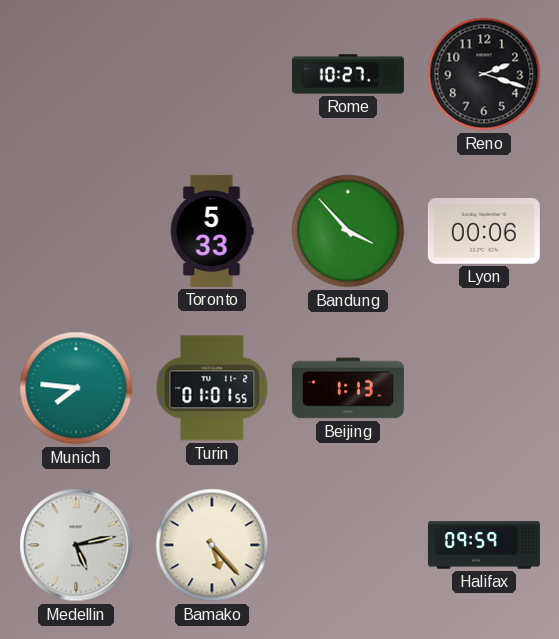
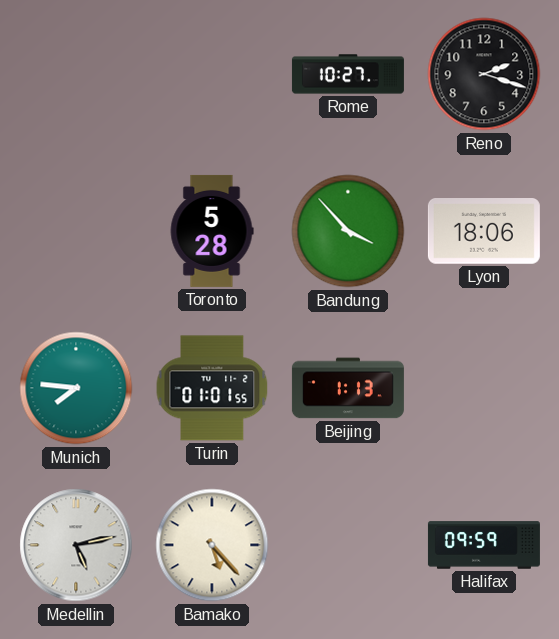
Toronto: 5:33 -> 5:28
Lyon: 00:06 -> 18:06
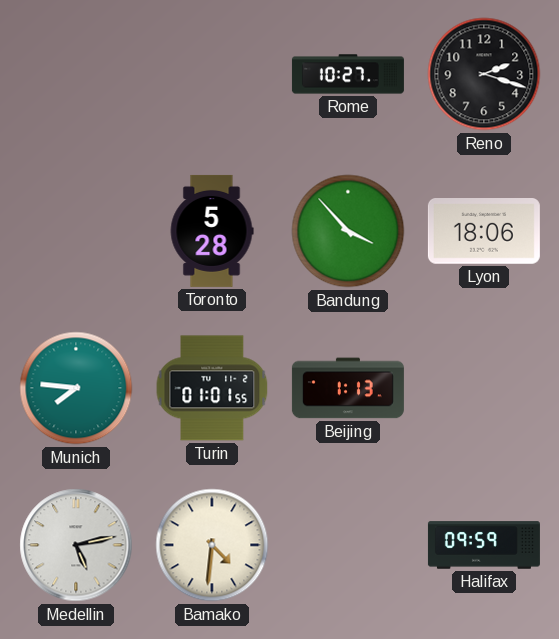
Bamako: 5:23 -> 4:31
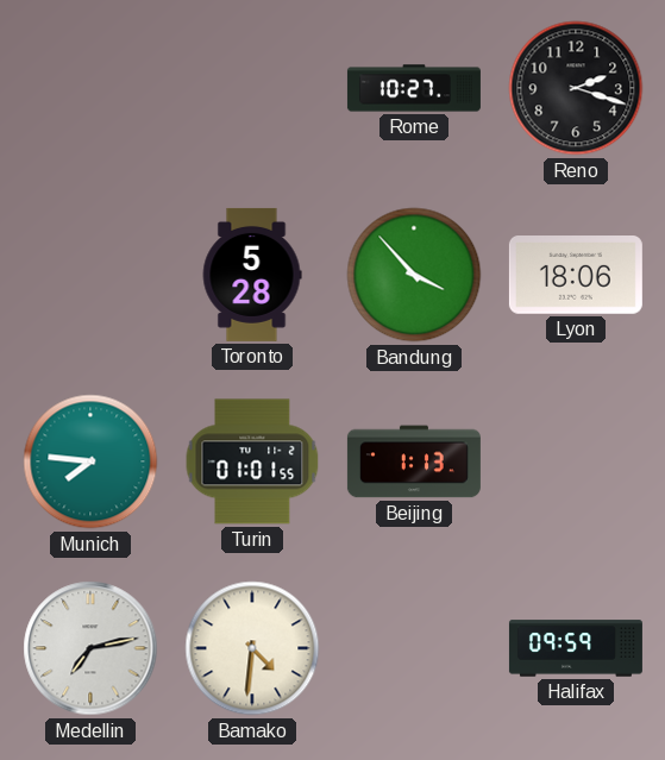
Medellin: 5:13 -> 7:13
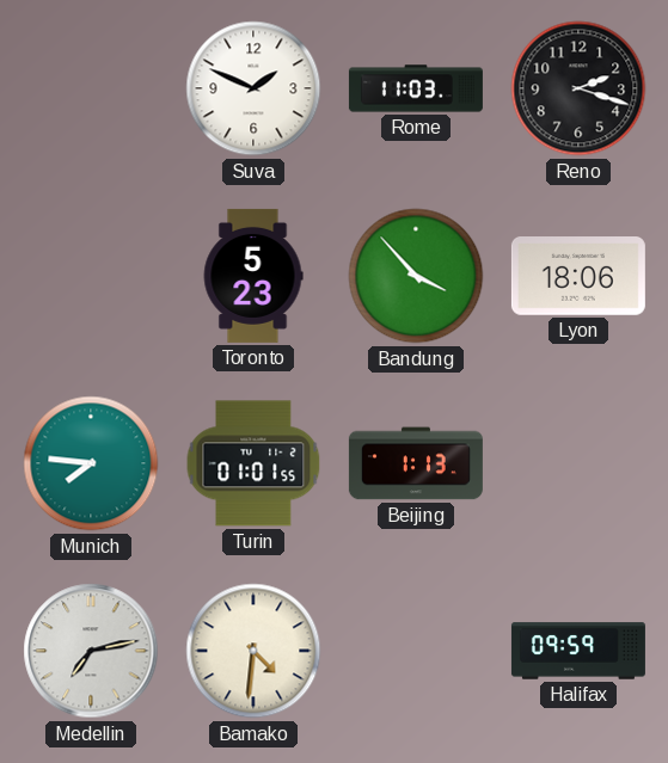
Suva: none -> 1:49
Rome: 10:27 -> 11:03
Toronto: 5:28 -> 5:23
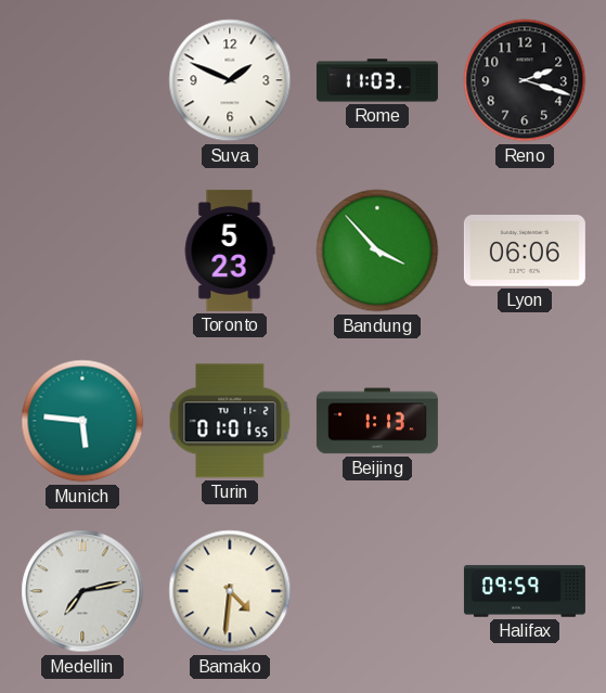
Lyon: 18:06 -> 06:06
Munich: 7:46 -> 5:46
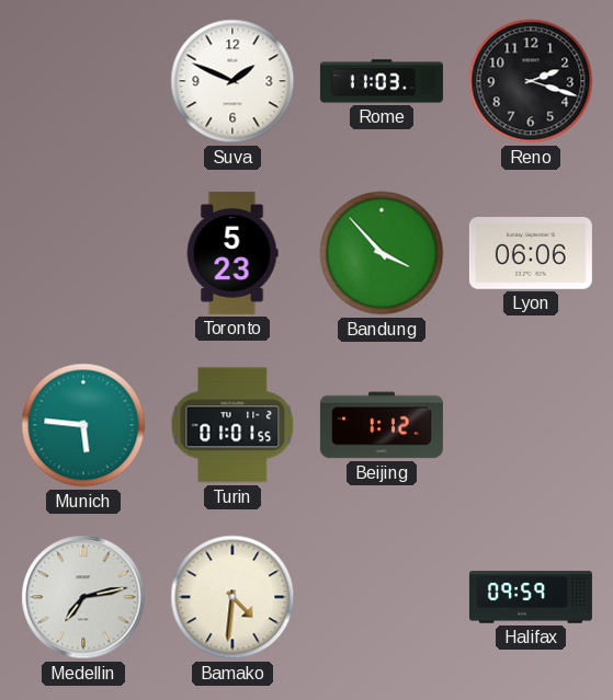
Beijing: 1:13 -> 1:12
